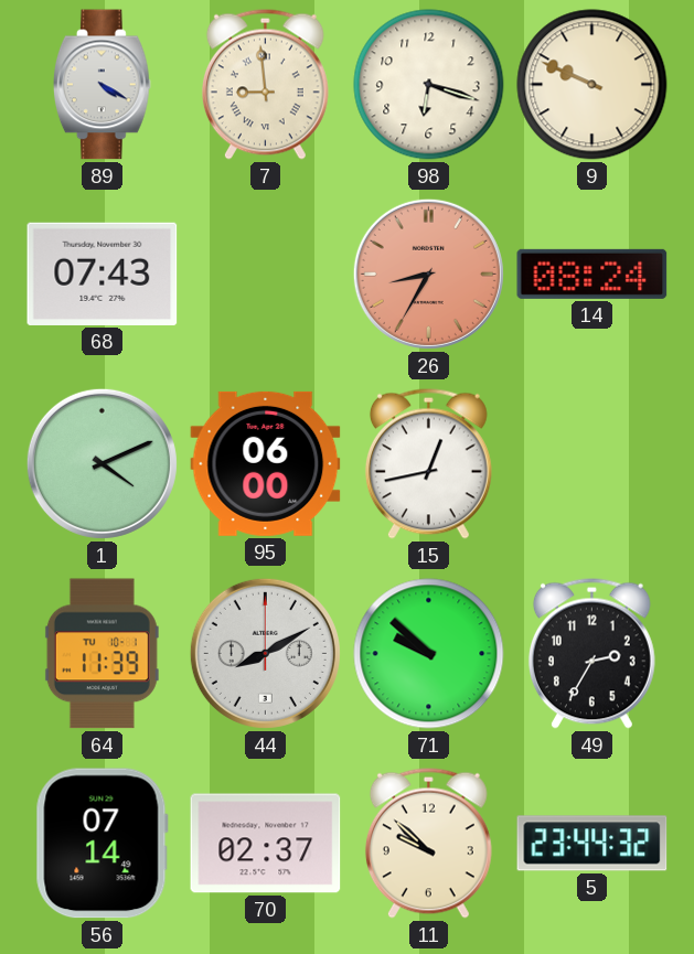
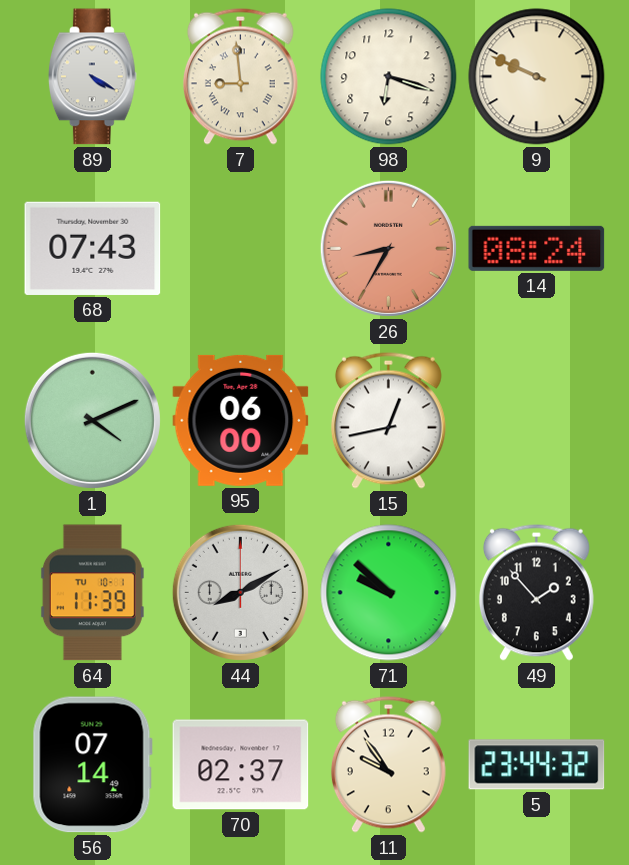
49: 2:35 -> 1:53
11: 9:52 -> 9:54
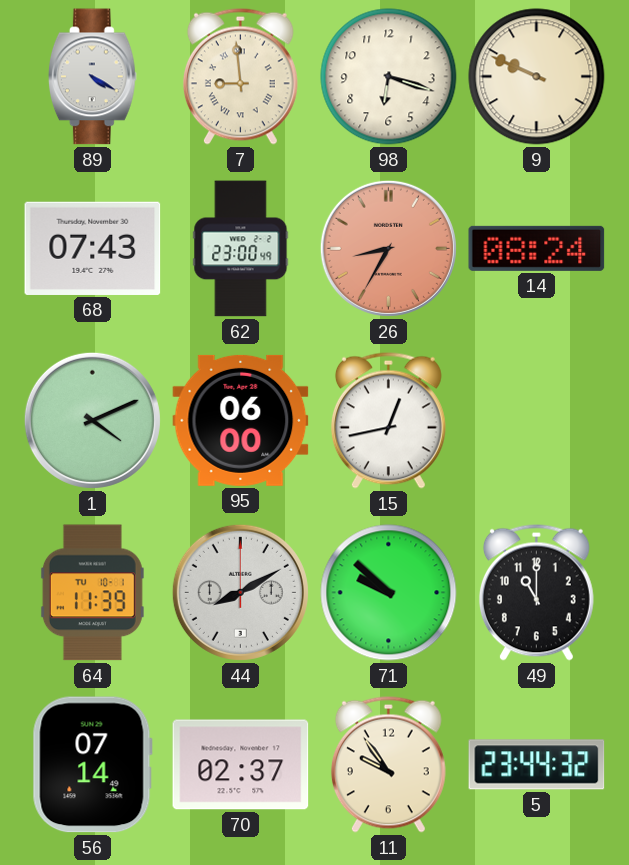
62: none -> 23:00
49: 1:53 -> 11:00
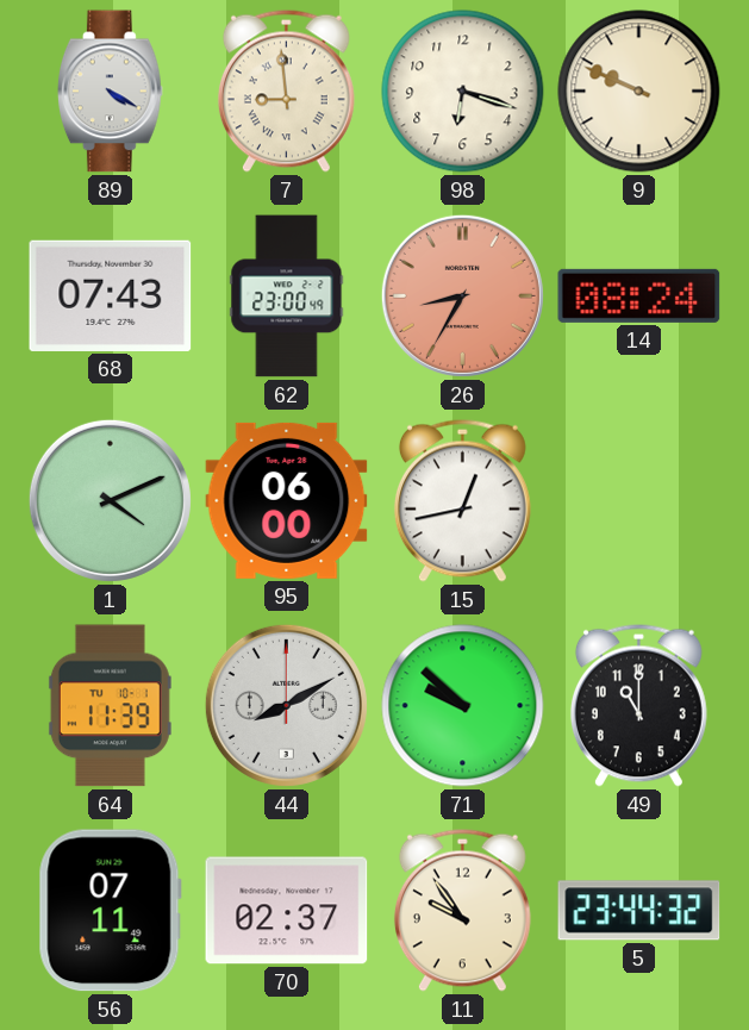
56: 07:14 -> 07:11
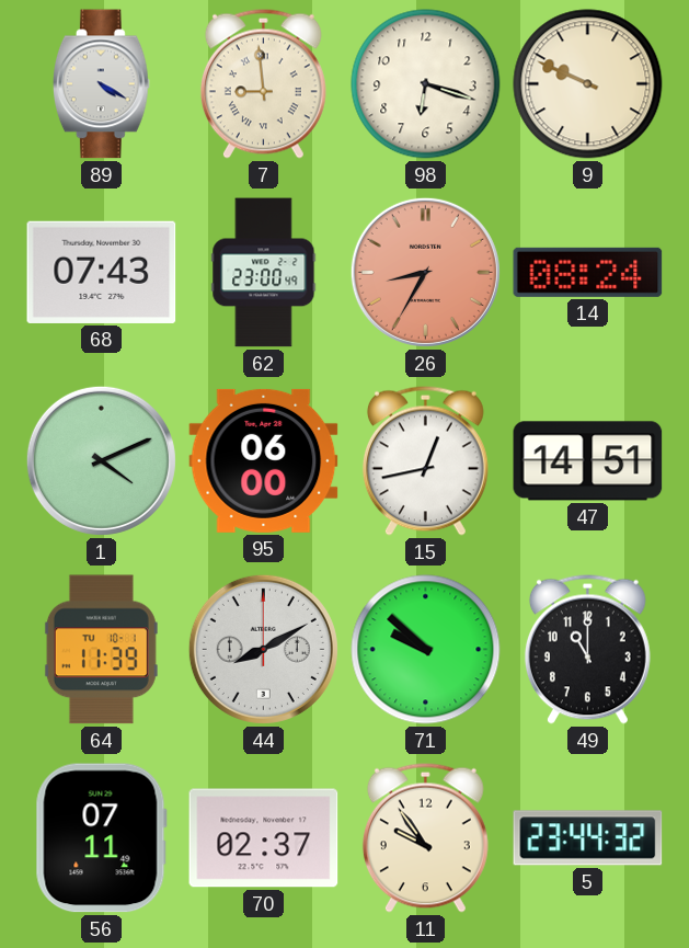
47: none -> 14:51
